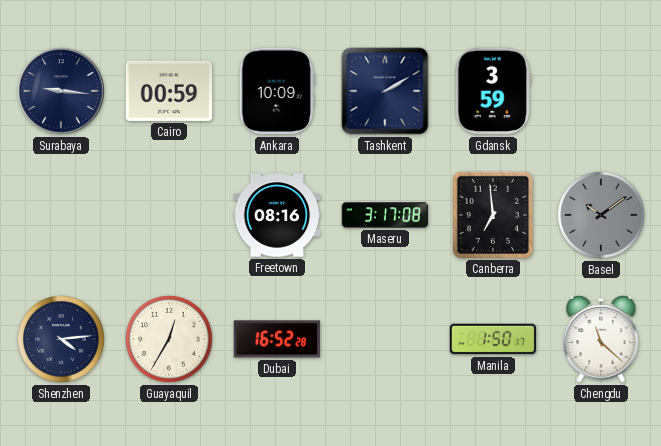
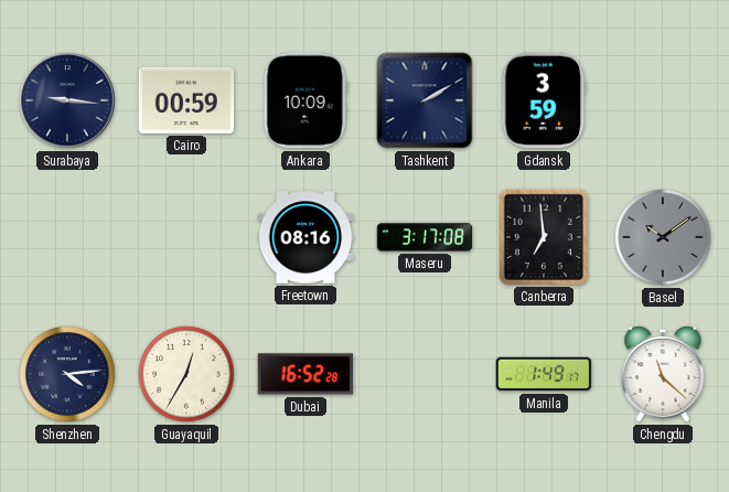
Manila: 1:50 -> 1:49
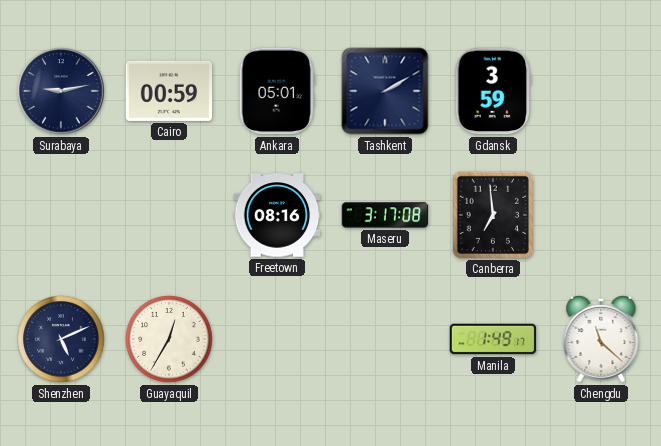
Surabaya: 9:16 -> 9:13
Ankara: 10:09 -> 05:01
Basel: 10:09 -> none
Shenzhen: 4:14 -> 5:11
Dubai: 16:52 -> none
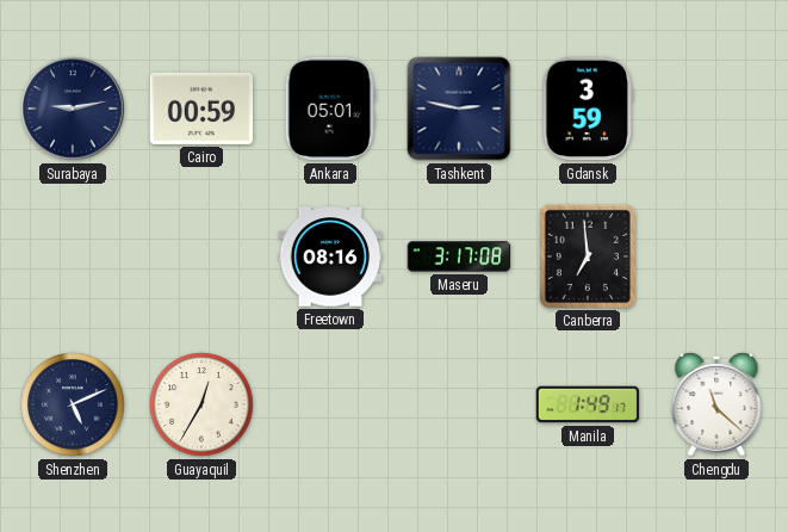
Tashkent: 2:10 -> 2:47
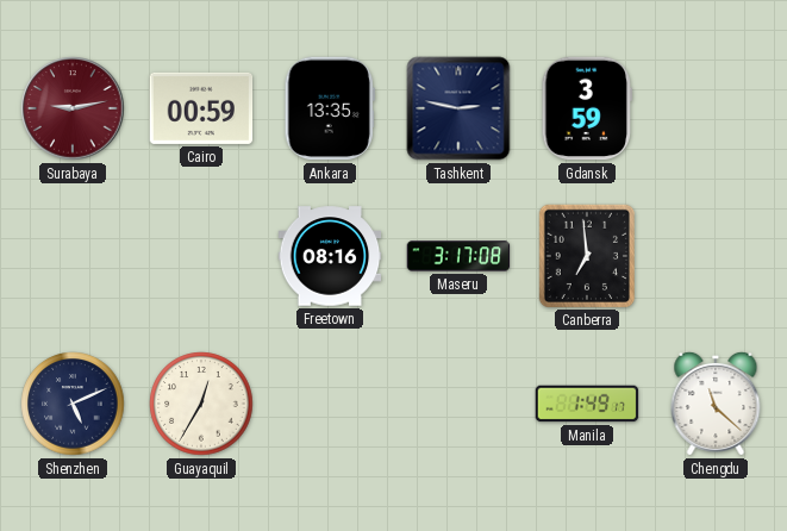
Surabaya dial: navy -> burgundy
Ankara: 05:01 -> 13:35
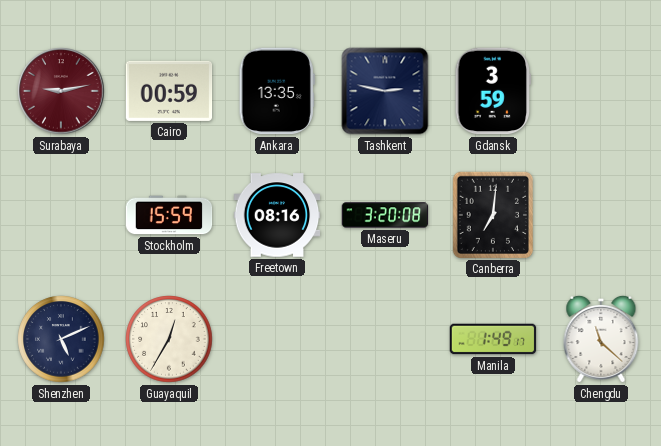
Stockholm: none -> 15:59
Maseru: 3:17 -> 3:20
Canberra: 6:59 -> 7:01
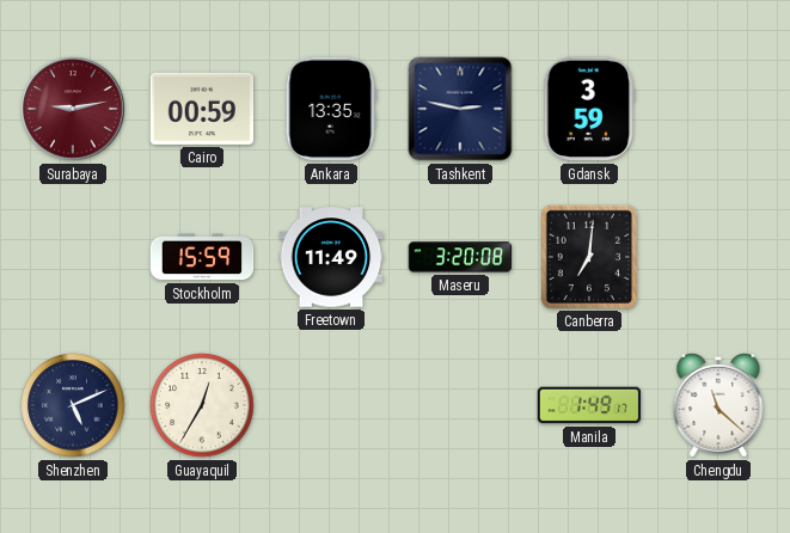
Freetown: 08:16 -> 11:49
